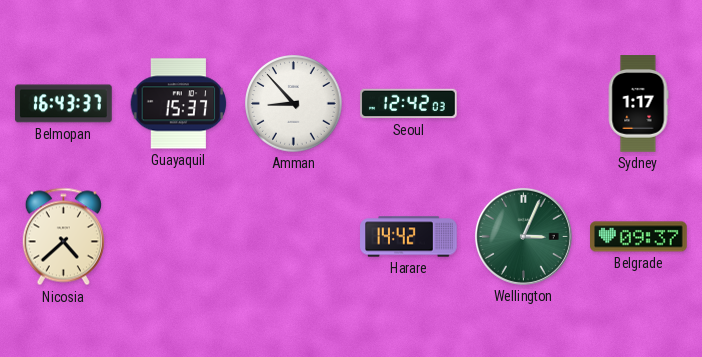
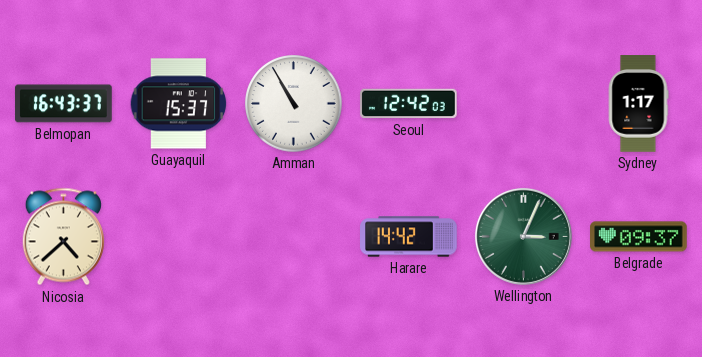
Amman: 8:53 -> 10:55
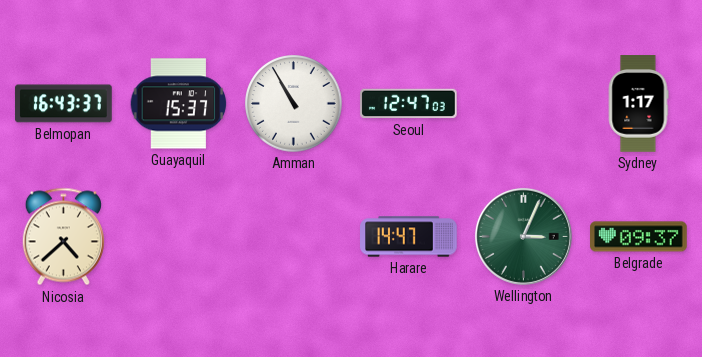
Seoul: 12:42 -> 12:47
Harare: 14:42 -> 14:47
